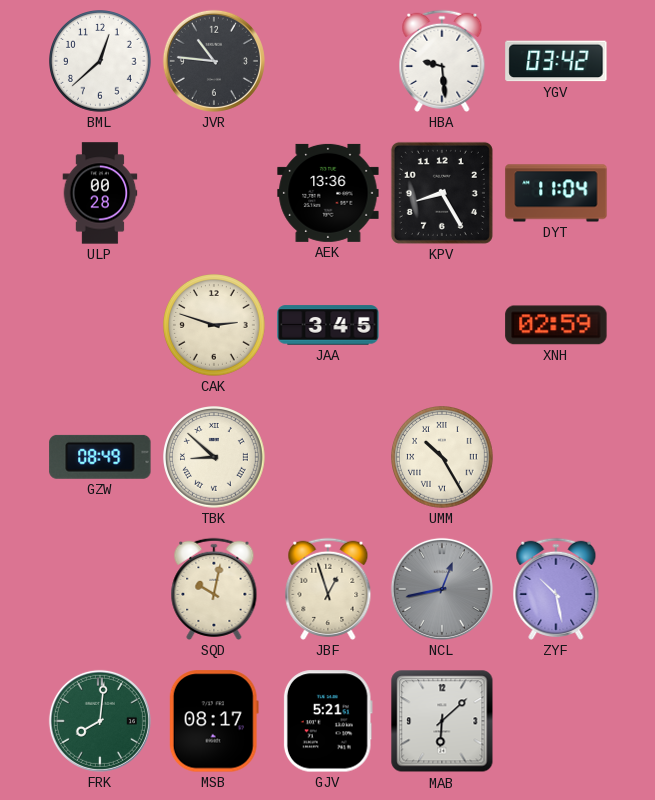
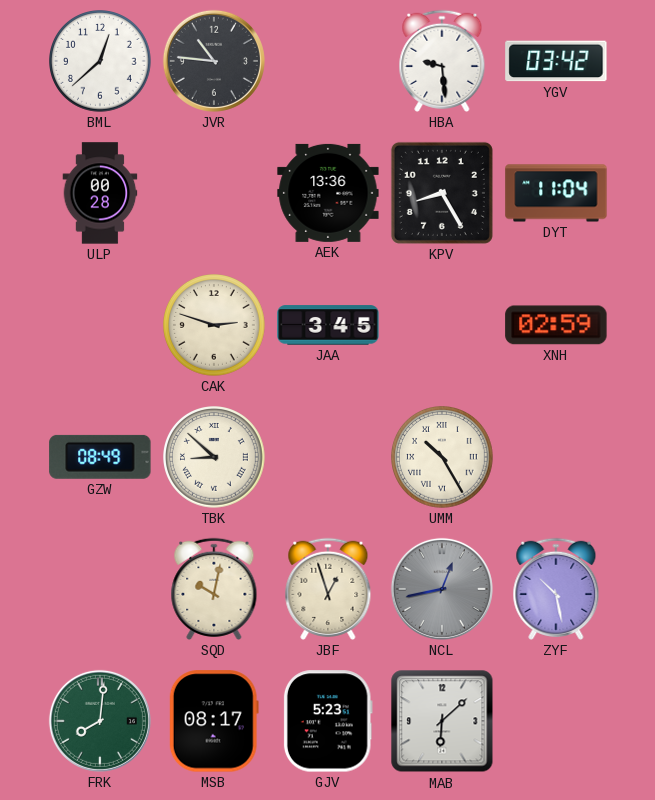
GJV: 5:21 -> 5:23
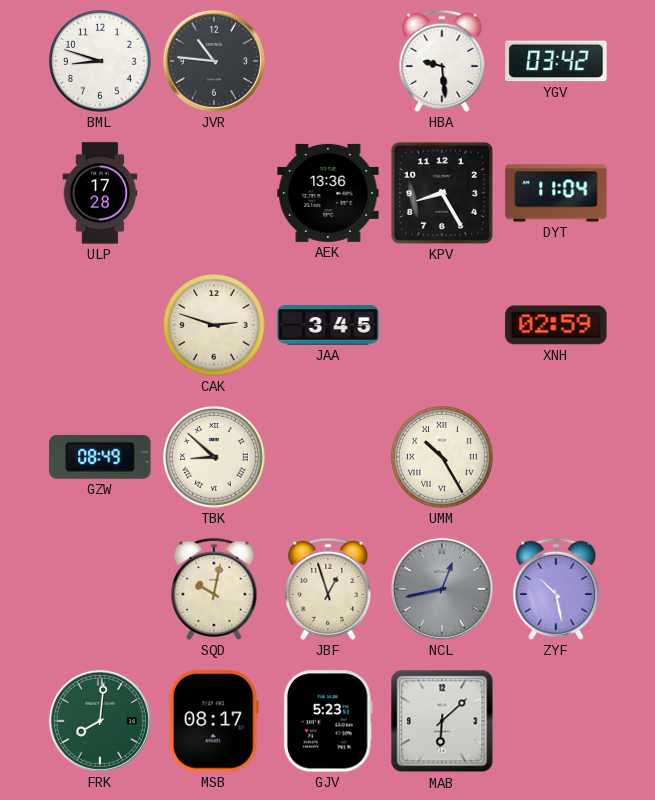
BML: 12:38 -> 8:48
ULP: 00:28 -> 17:28
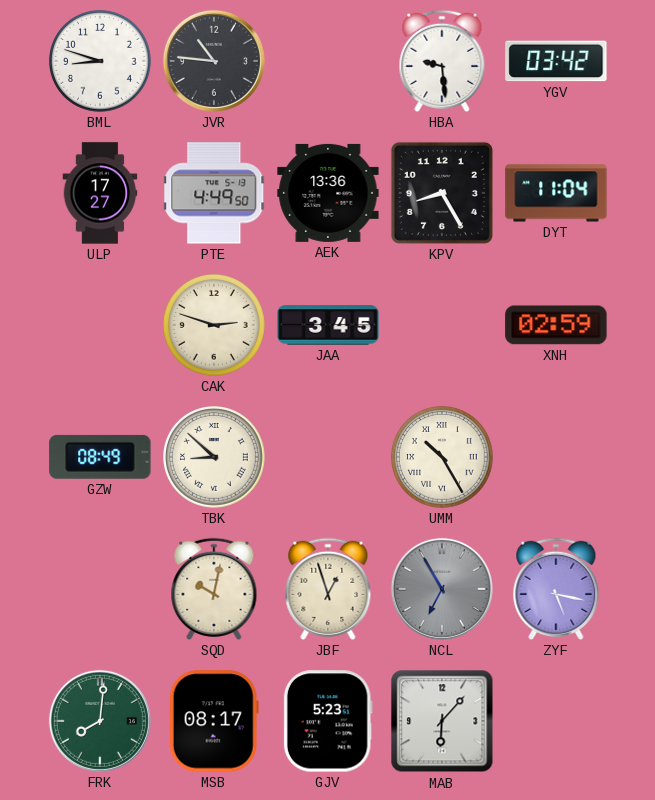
ULP: 17:28 -> 17:27
PTE: none -> 4:49
NCL: 12:43 -> 6:55
ZYF: 10:28 -> 5:17
MAB: 6:08 -> 6:07
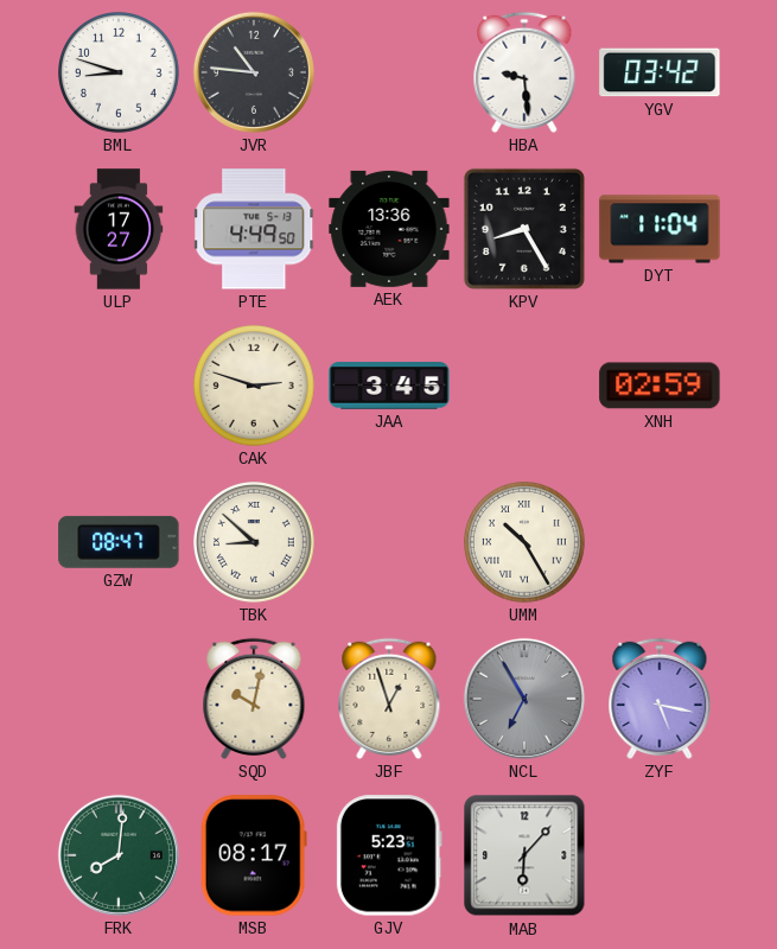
GZW: 08:49 -> 08:47
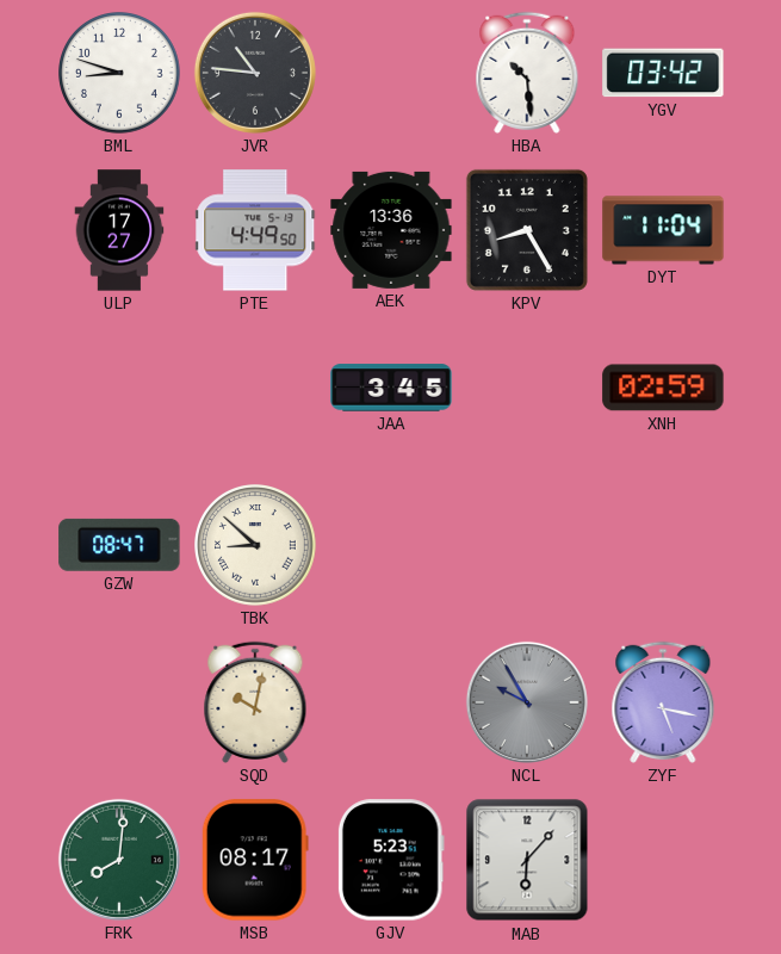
HBA: 9:29 -> 10:29
CAK: 2:48 -> none
UMM: 10:25 -> none
JBF: 12:57 -> none
NCL: 6:55 -> 9:55
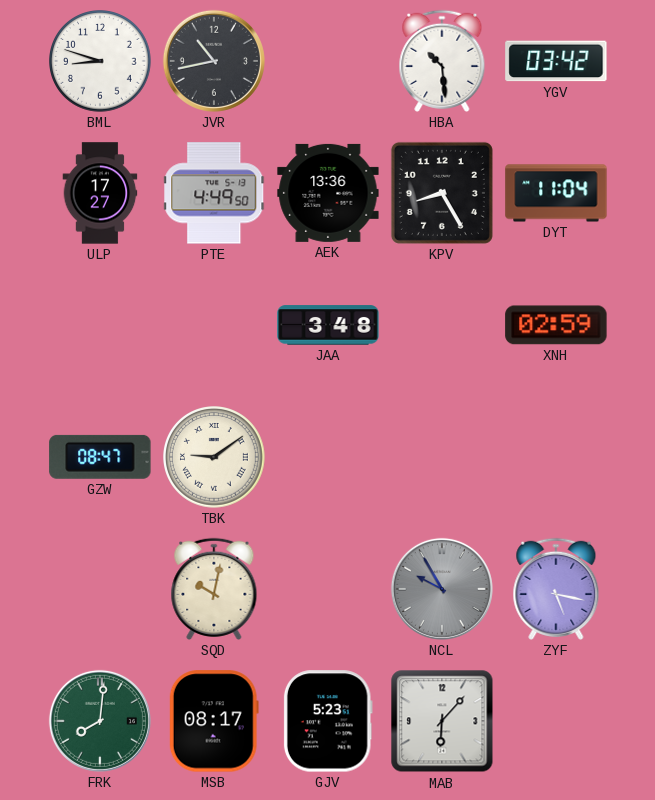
JVR: 10:46 -> 10:43
JAA: 3:45 -> 3:48
TBK: 8:52 -> 9:09
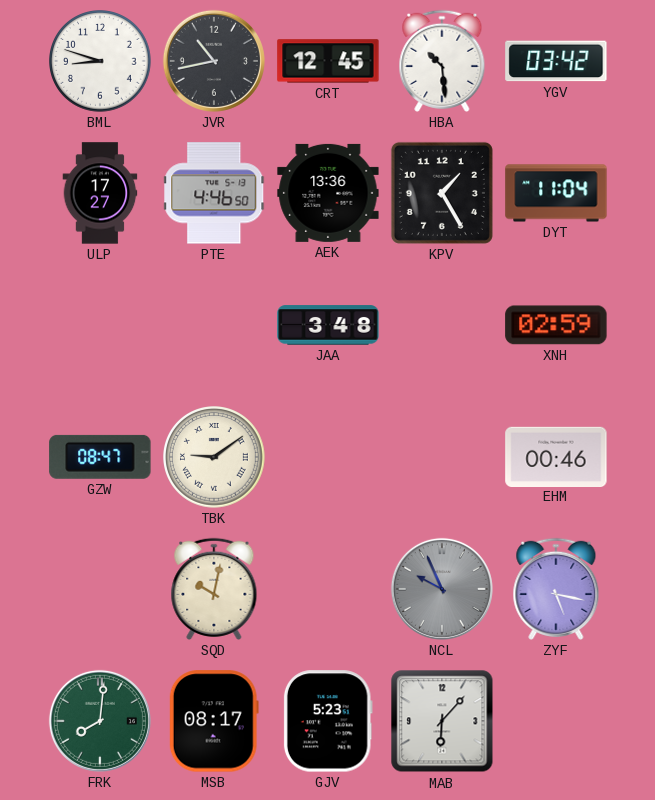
CRT: none -> 12:45
PTE: 4:49 -> 4:46
KPV: 8:25 -> 1:25
EHM: none -> 00:46
NCL: 9:55 -> 9:56
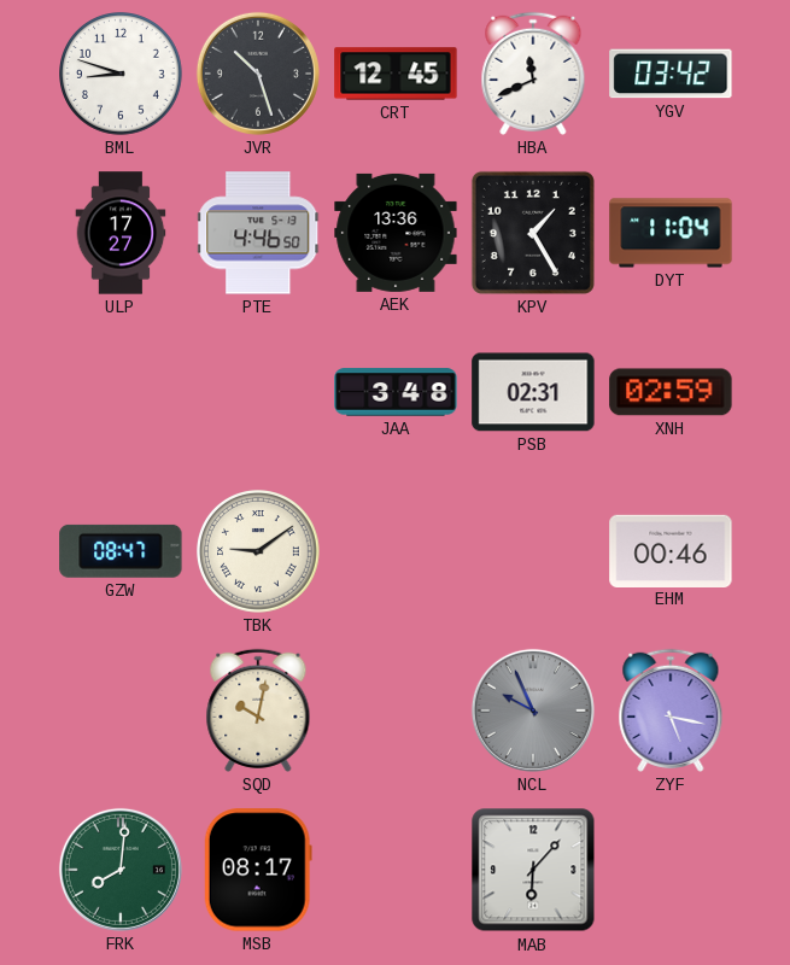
JVR: 10:43 -> 10:27
HBA: 10:29 -> 11:41
PSB: none -> 02:31
GJV: 5:23 -> none
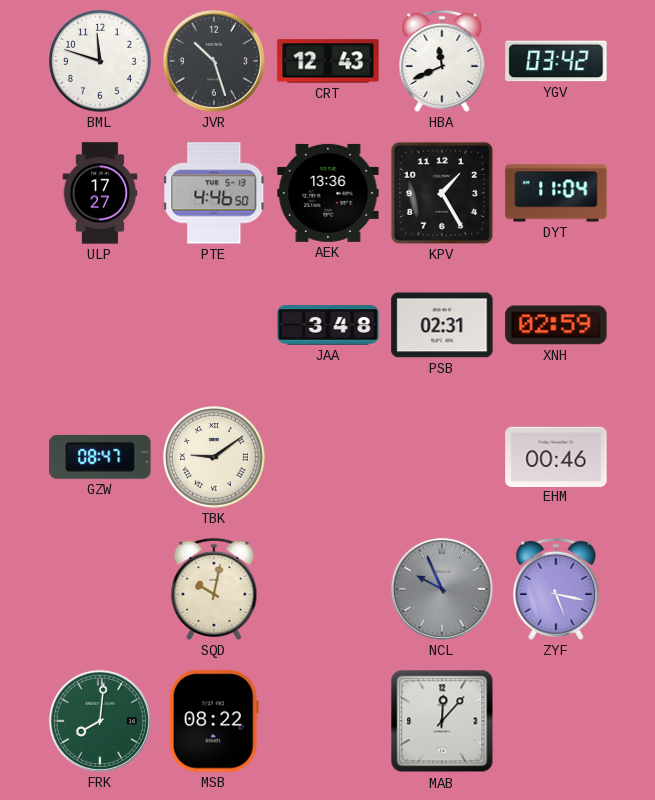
BML: 8:48 -> 11:48
CRT: 12:45 -> 12:43
MSB: 08:17 -> 08:22
MAB: 6:07 -> 12:07
